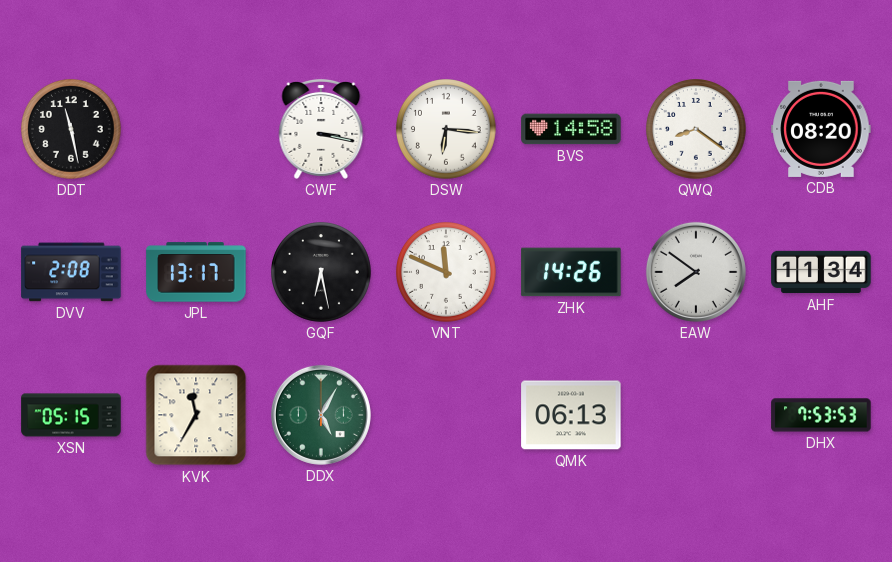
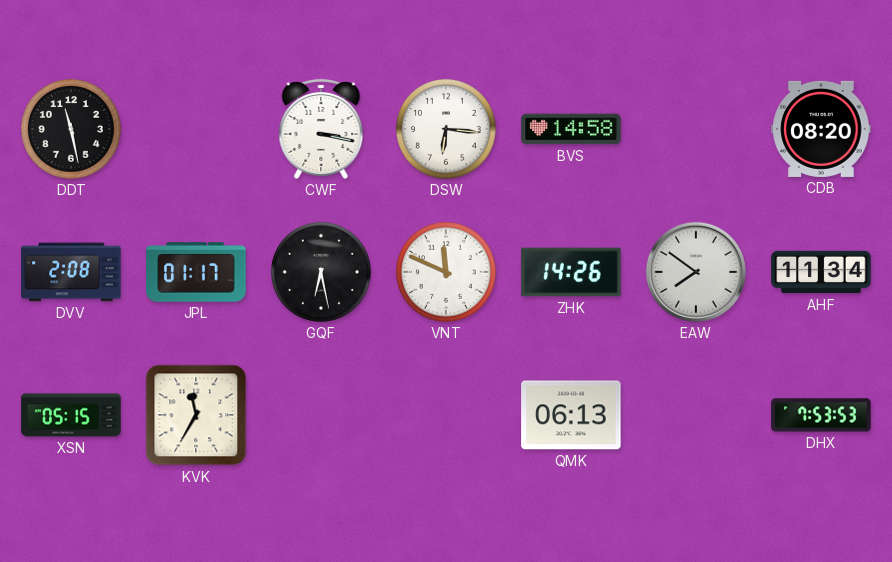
QWQ: 8:21 -> none
JPL: 13:17 -> 01:17
DDX: 5:05 -> none
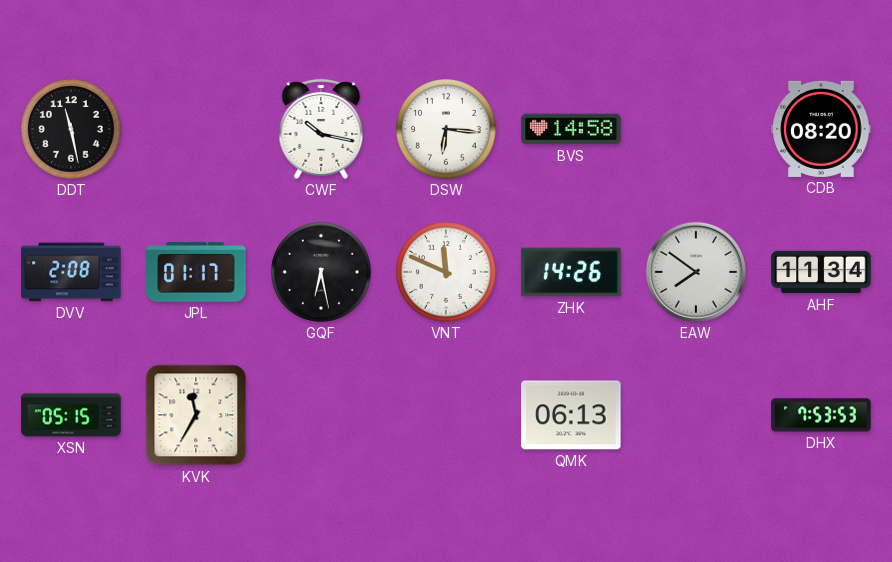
CWF: 3:17 -> 10:17
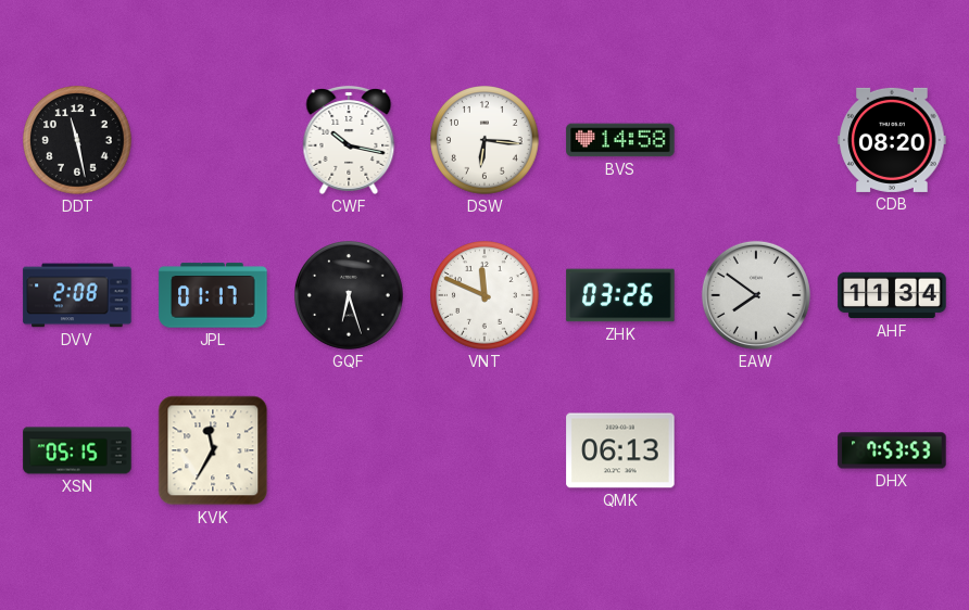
GQF: 6:28 -> 6:27
ZHK: 14:26 -> 03:26
